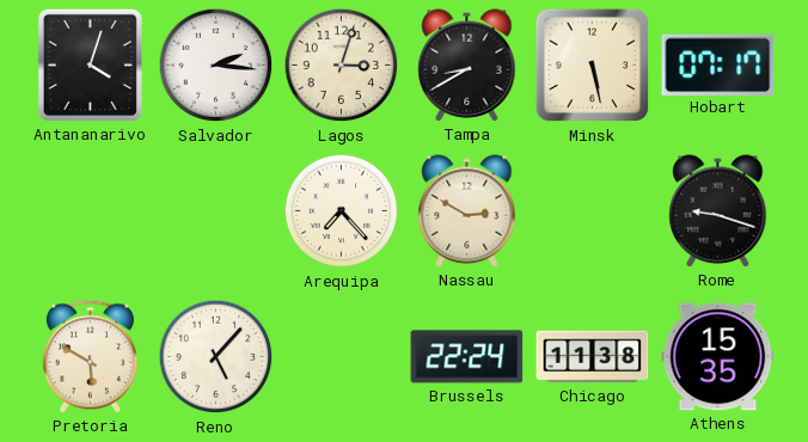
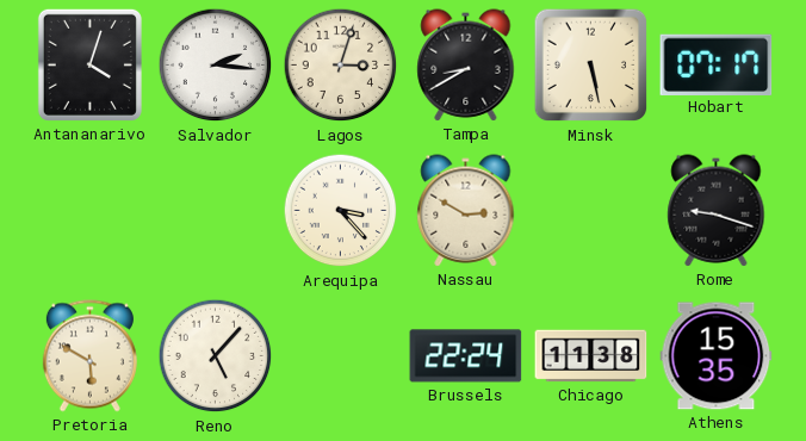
Arequipa: 7:23 -> 3:23
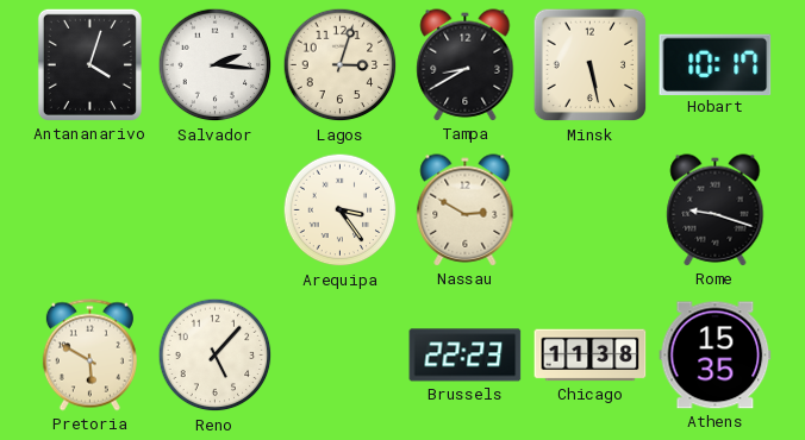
Hobart: 07:17 -> 10:17
Arequipa: 3:23 -> 3:24
Brussels: 22:24 -> 22:23
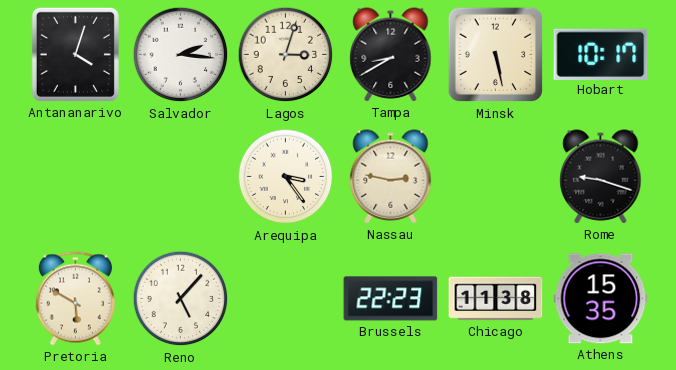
Nassau: 2:50 -> 2:47
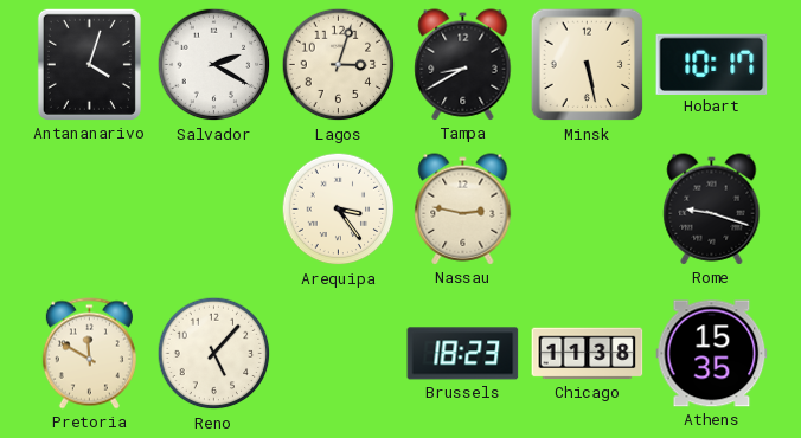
Salvador: 2:16 -> 2:20
Pretoria: 5:50 -> 11:50
Brussels: 22:23 -> 18:23
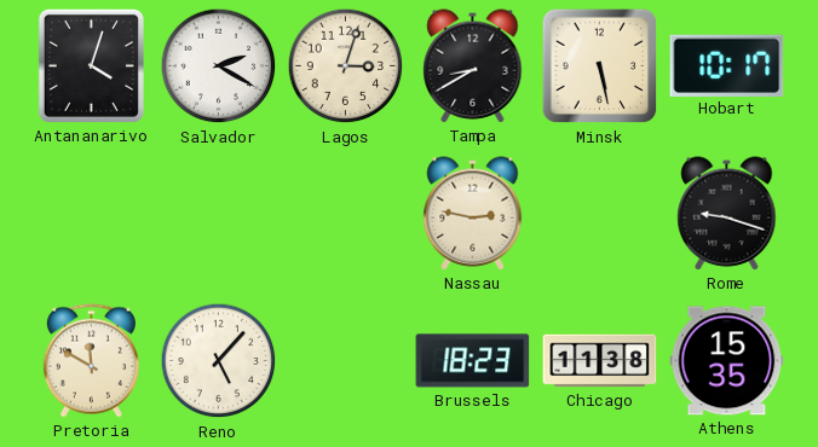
Arequipa: 3:24 -> none
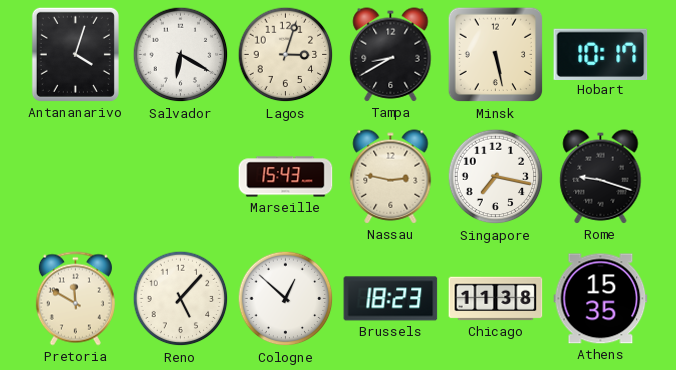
Salvador: 2:20 -> 6:20
Marseille: none -> 15:43
Singapore: none -> 7:17
Cologne: none -> 12:52
